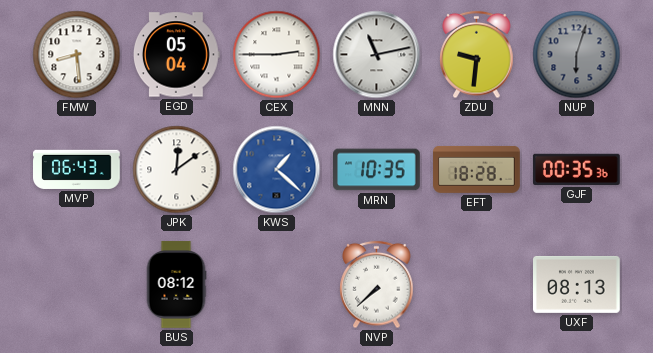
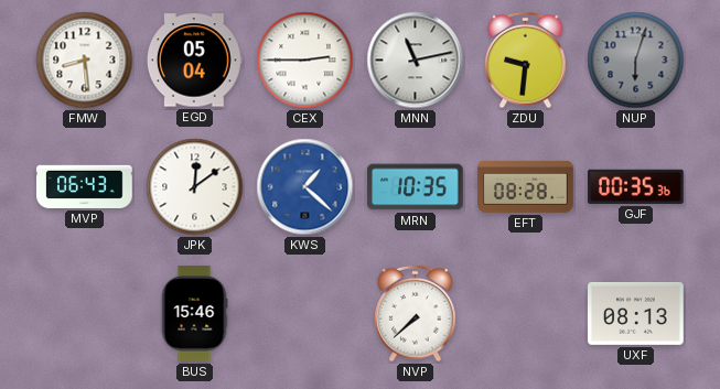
EFT: 18:28 -> 08:28
BUS: 08:12 -> 15:46
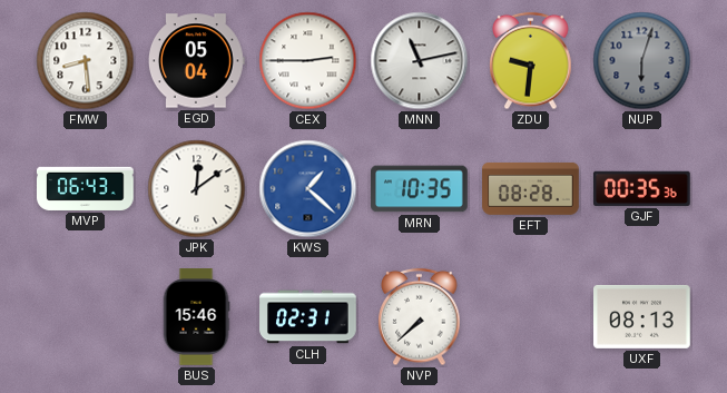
CLH: none -> 02:31
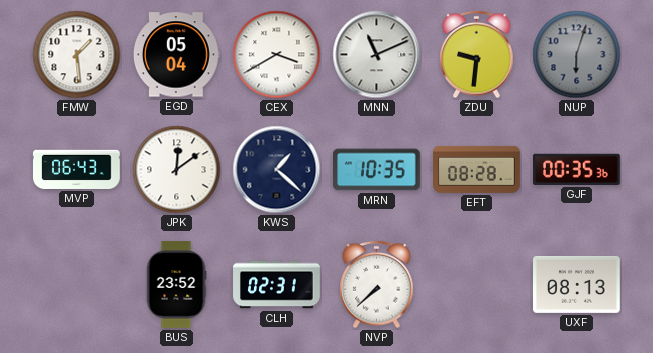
FMW: 8:29 -> 1:29
CEX: 2:45 -> 3:40
MNN: 11:13 -> 11:11
KWS dial: blue -> navy
BUS: 15:46 -> 23:52
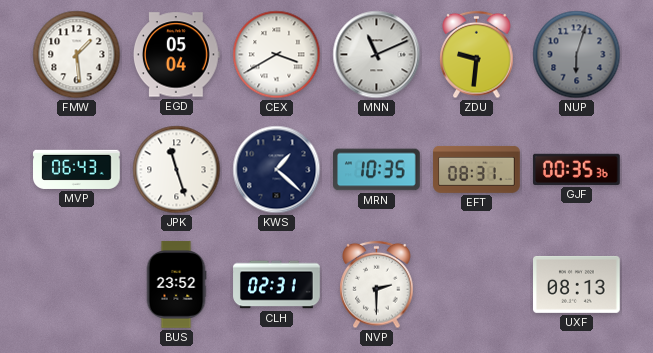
JPK: 12:09 -> 11:27
EFT: 08:28 -> 08:31
NVP: 7:38 -> 2:30
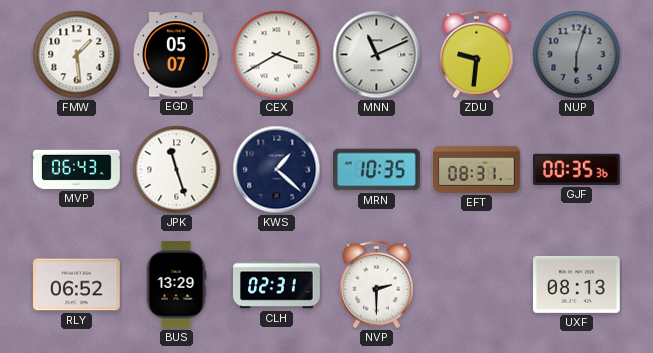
EGD: 05:04 -> 05:07
RLY: none -> 06:52
BUS: 23:52 -> 13:29
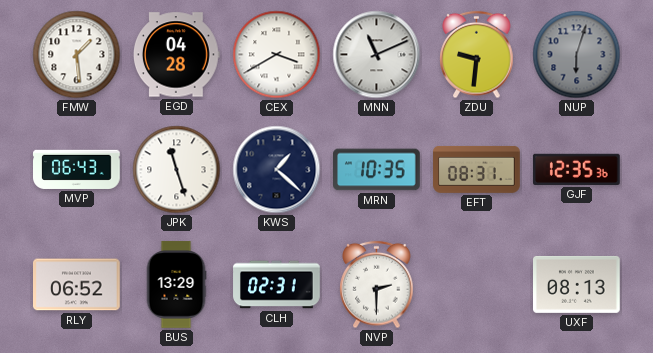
EGD: 05:07 -> 04:28
GJF: 00:35 -> 12:35
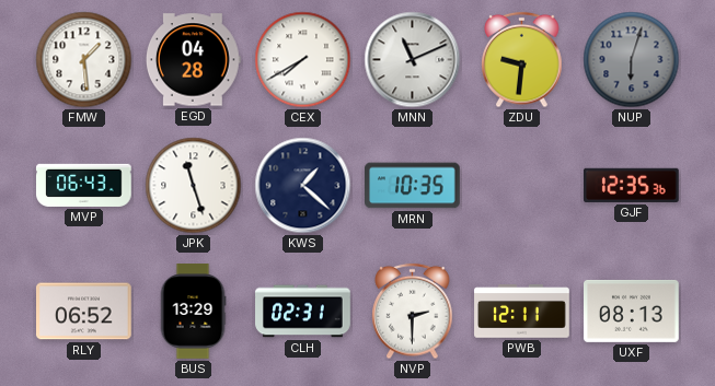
CEX: 3:40 -> 7:40
EFT: 08:31 -> none
PWB: none -> 12:11
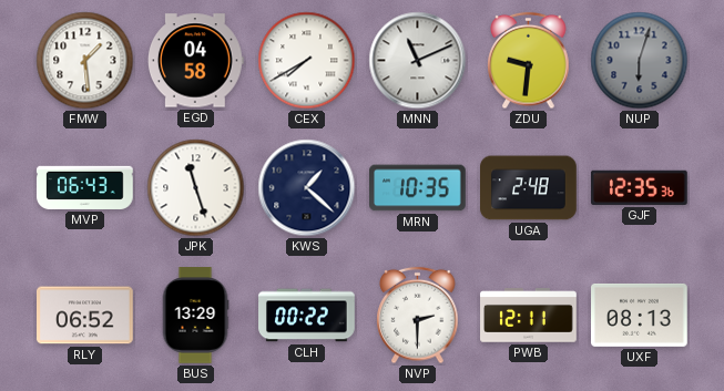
EGD: 04:28 -> 04:58
UGA: none -> 2:48
CLH: 02:31 -> 00:22
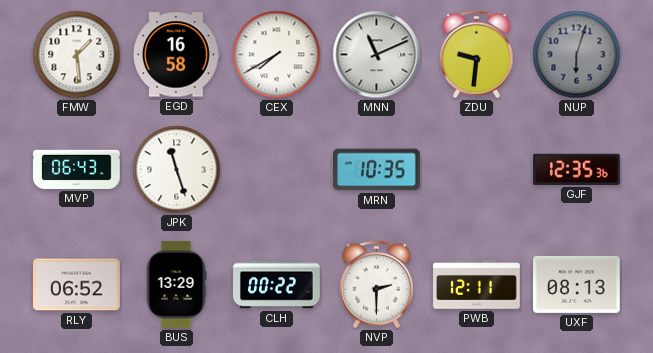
EGD: 04:58 -> 16:58
KWS: 1:22 -> none
UGA: 2:48 -> none
